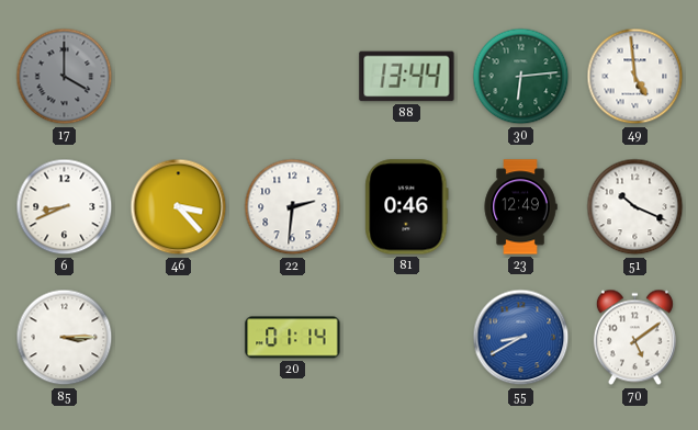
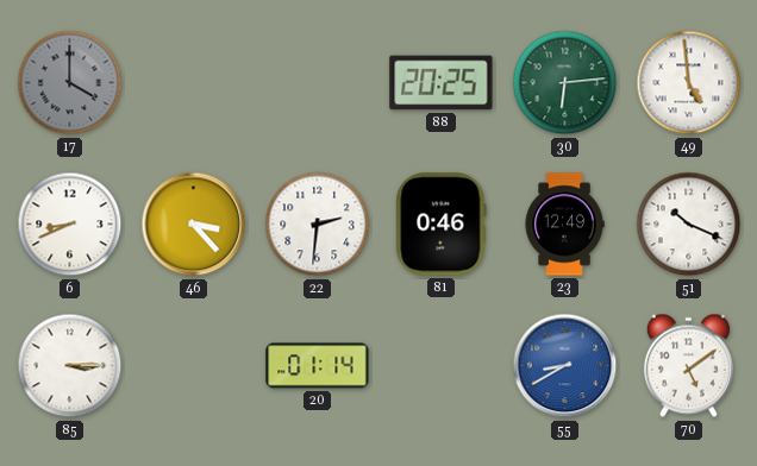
88: 13:44 -> 20:25
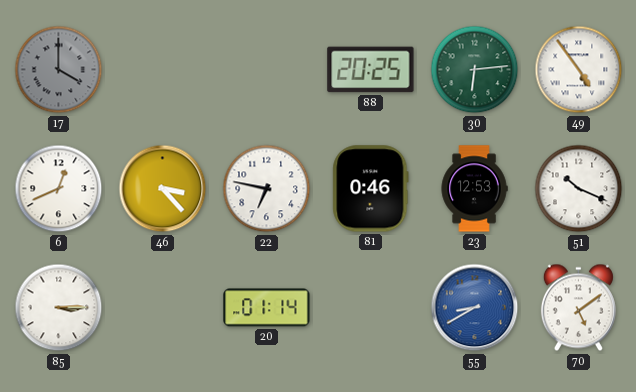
49: 4:59 -> 4:54
6: 8:41 -> 12:41
22: 2:31 -> 6:47
23: 12:49 -> 12:53
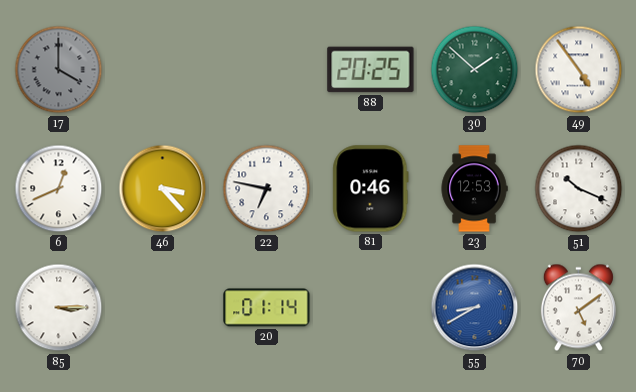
30: 6:14 -> 1:52
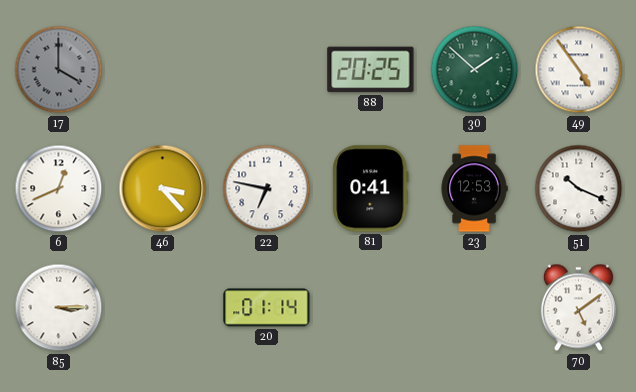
81: 0:46 -> 0:41
55: 8:40 -> none
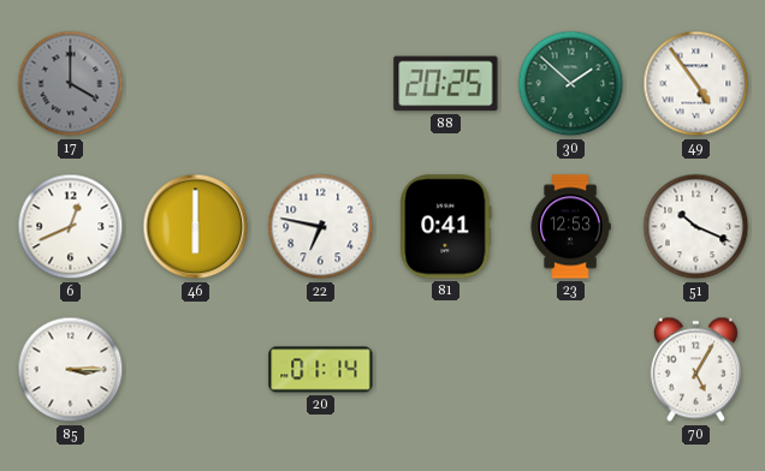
46: 3:23 -> 6:00
70: 5:09 -> 5:05
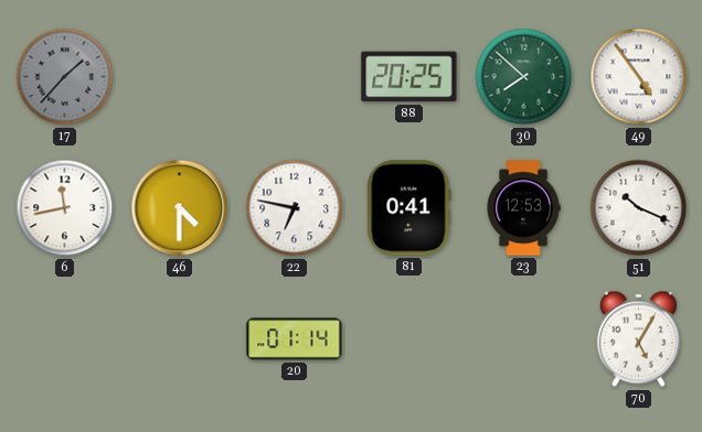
17: 4:00 -> 1:37
30: 1:52 -> 7:52
6: 12:41 -> 11:43
46: 6:00 -> 4:30
85: 3:15 -> none
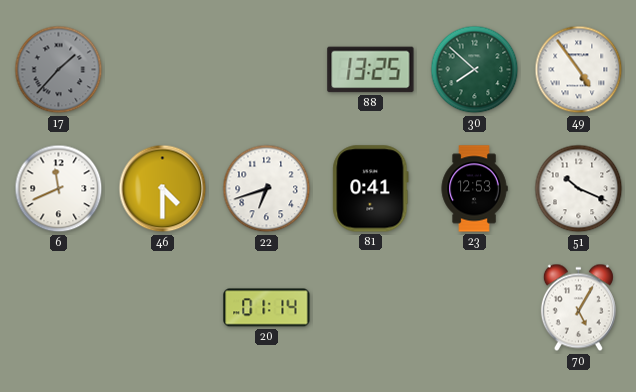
88: 20:25 -> 13:25
6: 11:43 -> 11:41
22: 6:47 -> 6:42
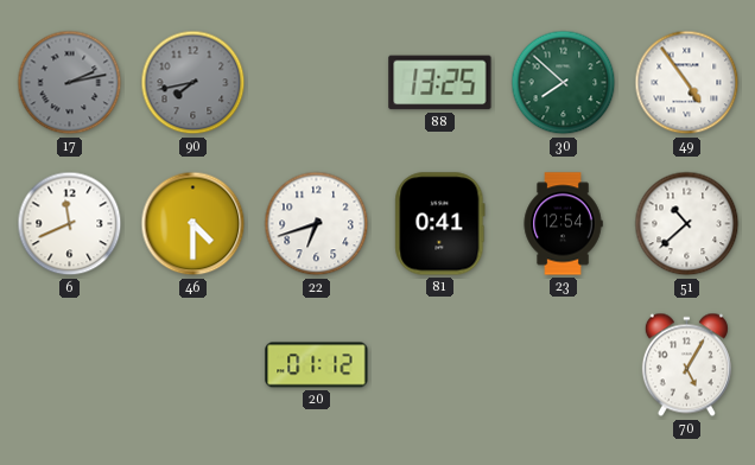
17: 1:37 -> 2:13
90: none -> 7:43
23: 12:53 -> 12:54
51: 10:19 -> 10:38
20: 01:14 -> 01:12
